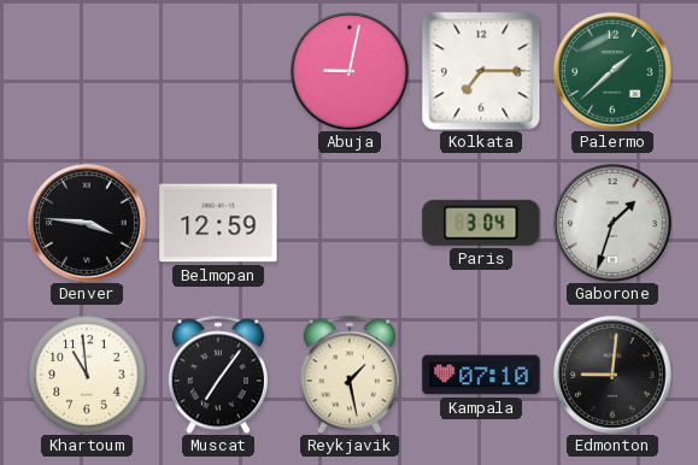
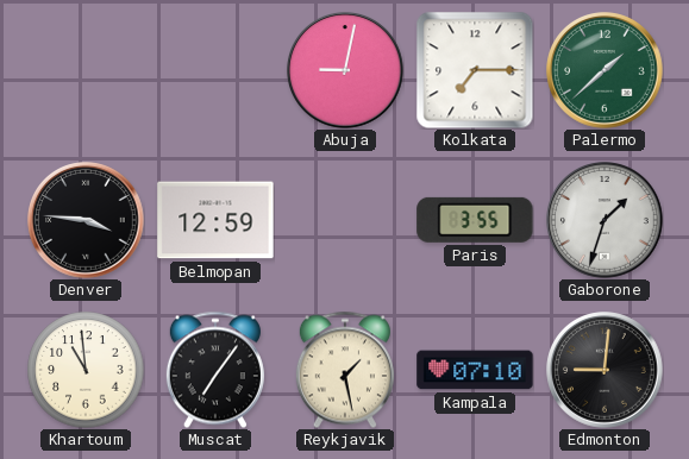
Paris: 3:04 -> 3:55
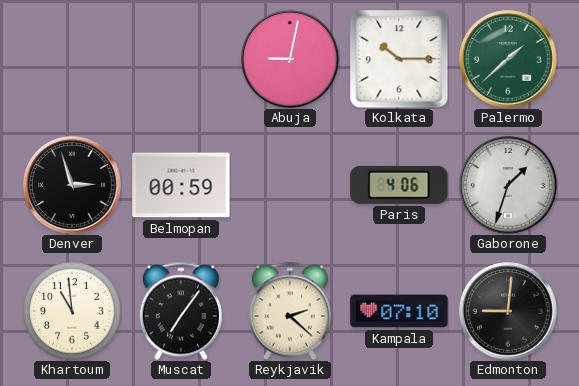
Kolkata: 7:15 -> 10:15
Denver: 3:46 -> 2:57
Belmopan: 12:59 -> 00:59
Paris: 3:55 -> 4:06
Reykjavik: 1:28 -> 2:22
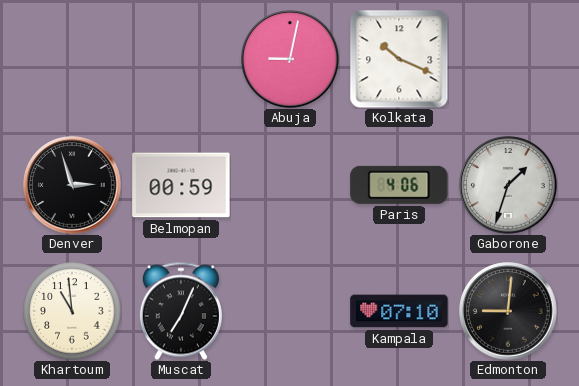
Kolkata: 10:15 -> 10:19
Palermo: 1:38 -> none
Muscat: 7:06 -> 7:04
Reykjavik: 2:22 -> none
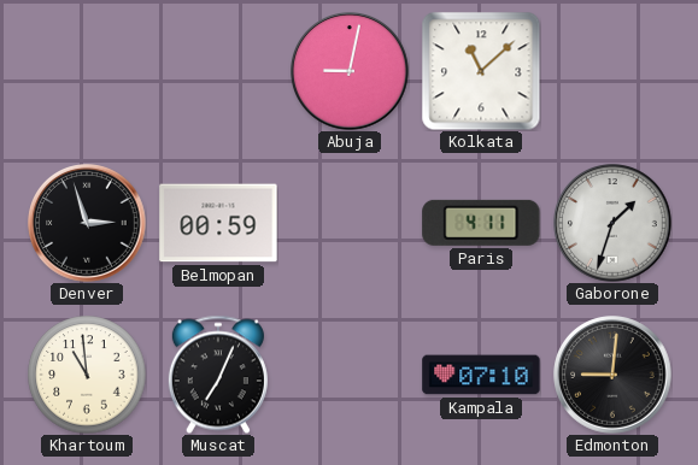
Kolkata: 10:19 -> 11:08
Paris: 4:06 -> 4:11
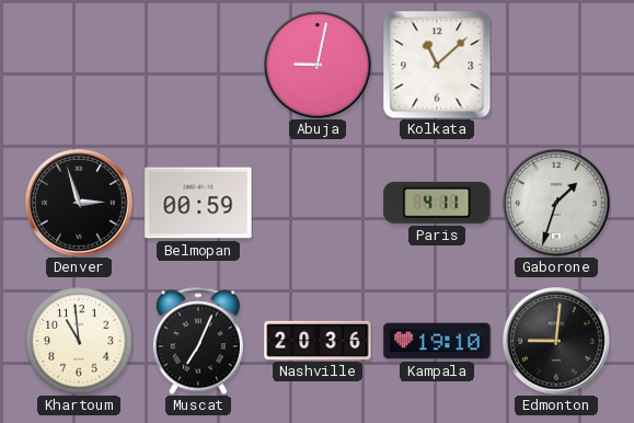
Nashville: none -> 20:36
Kampala: 07:10 -> 19:10
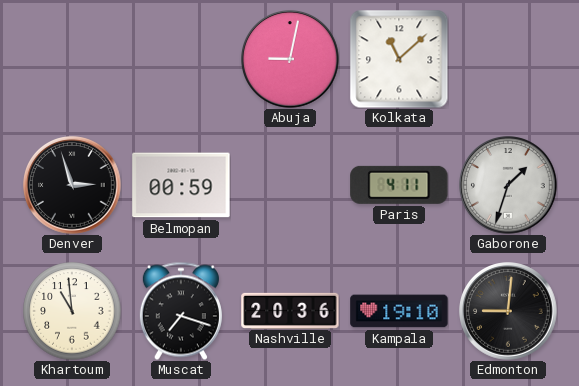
Muscat: 7:04 -> 7:18
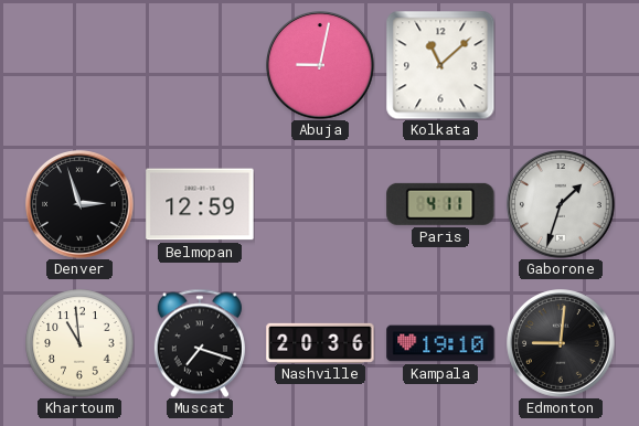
Belmopan: 00:59 -> 12:59
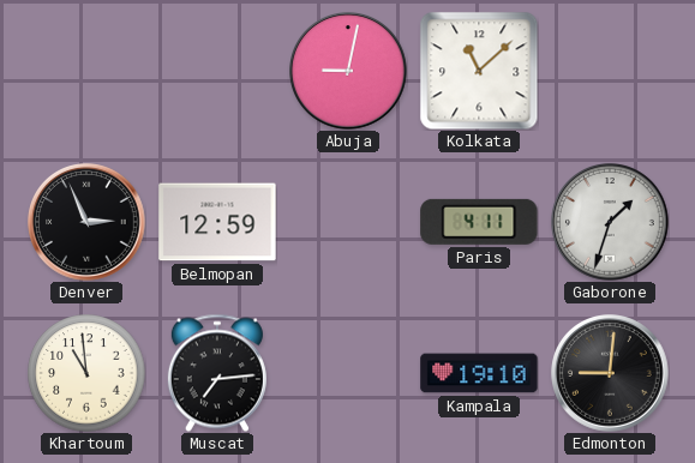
Denver: 2:57 -> 2:56
Muscat: 7:18 -> 7:14
Nashville: 20:36 -> none
